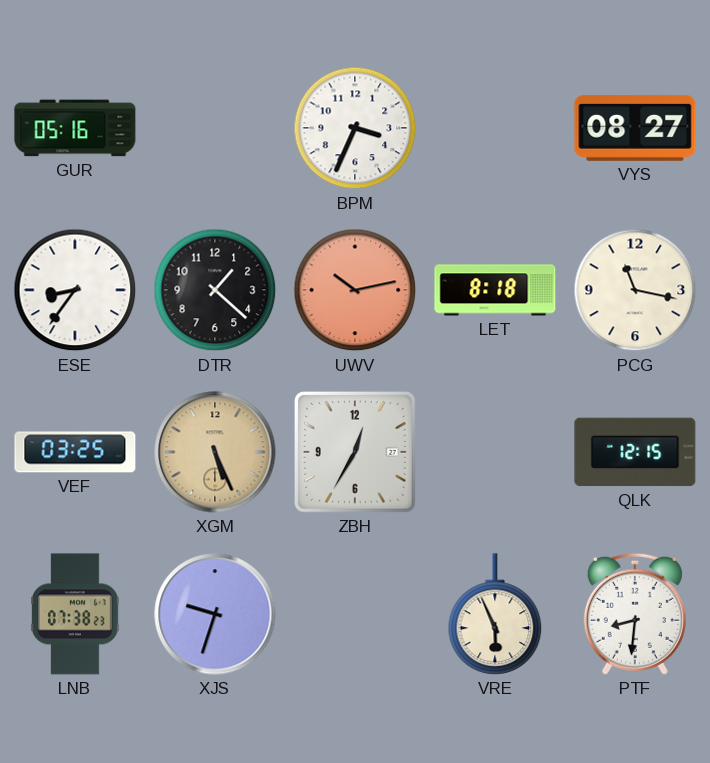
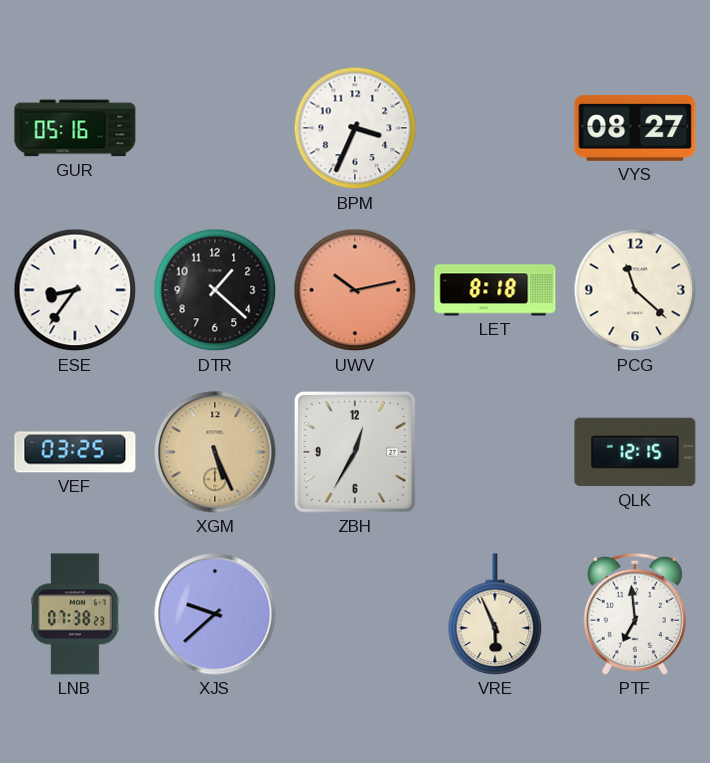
PCG: 11:17 -> 11:22
XJS: 9:33 -> 9:38
PTF: 8:31 -> 6:59
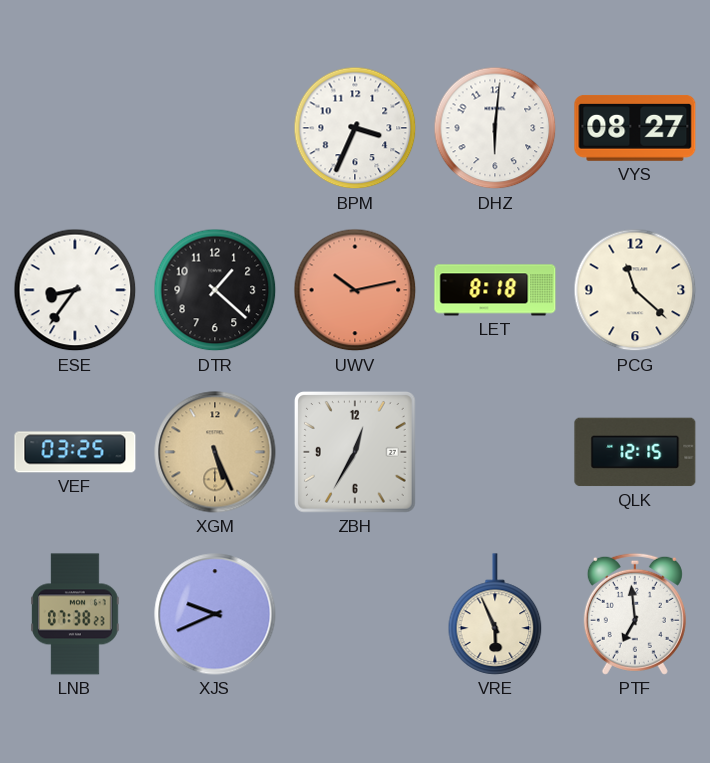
GUR: 05:16 -> none
DHZ: none -> 6:01
XJS: 9:38 -> 9:41
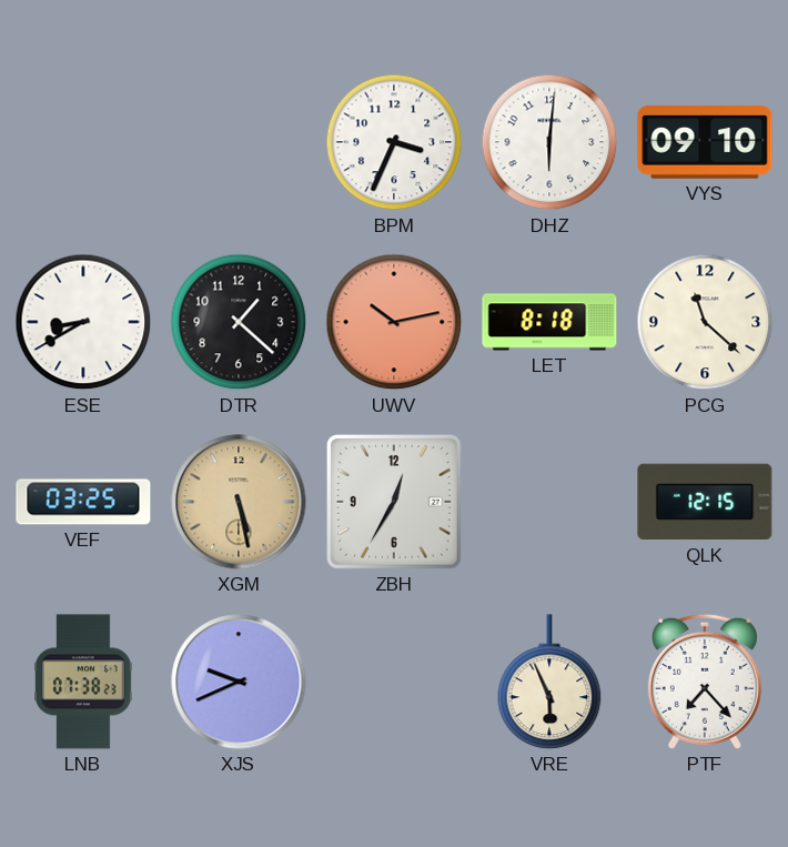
VYS: 08:27 -> 09:10
ESE: 8:36 -> 8:40
XGM: 5:26 -> 5:28
PTF: 6:59 -> 7:23
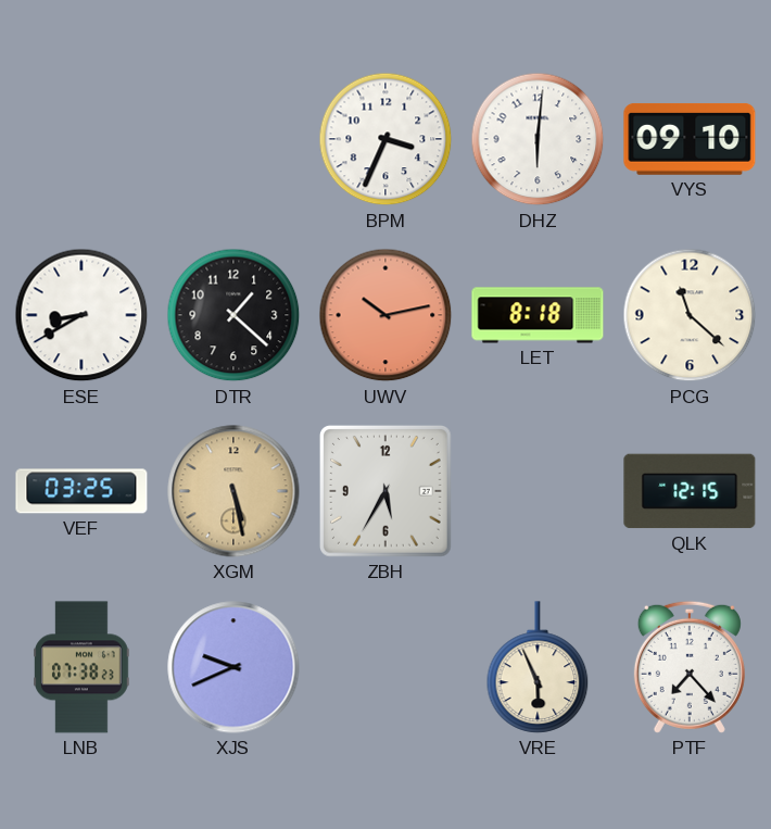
ZBH: 12:35 -> 5:35
